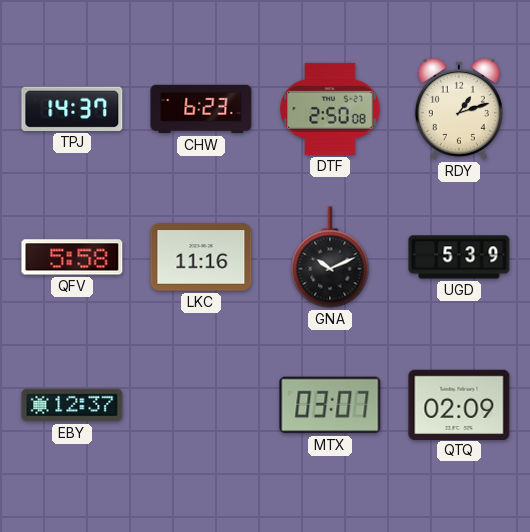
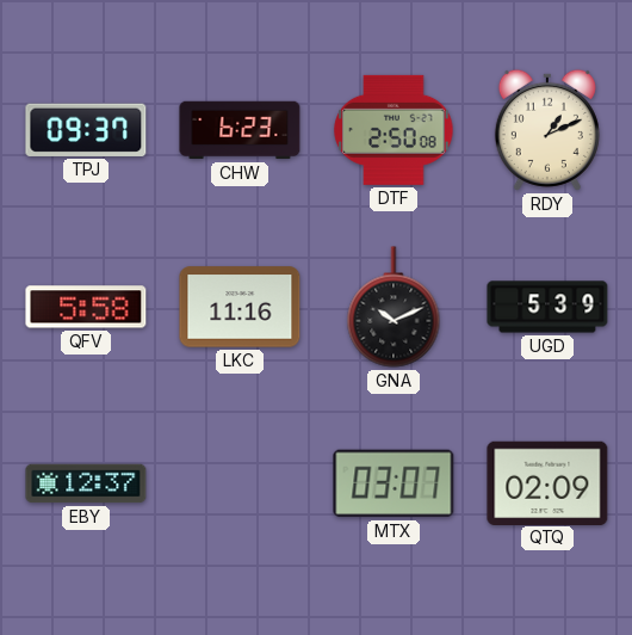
TPJ: 14:37 -> 09:37
RDY: 1:12 -> 1:11
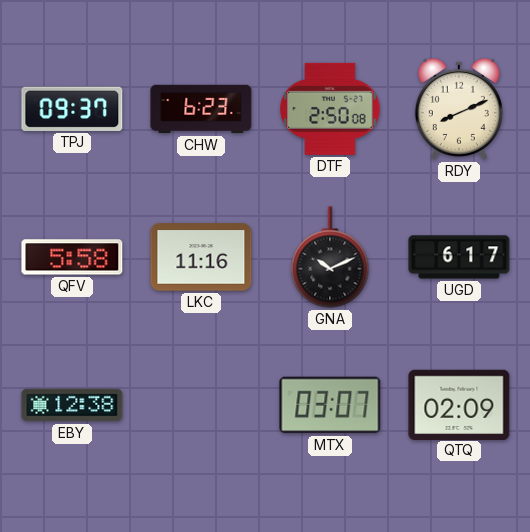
RDY: 1:11 -> 8:11
UGD: 5:39 -> 6:17
EBY: 12:37 -> 12:38
